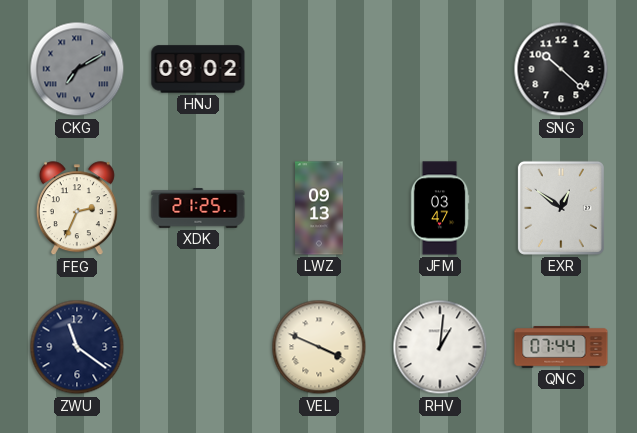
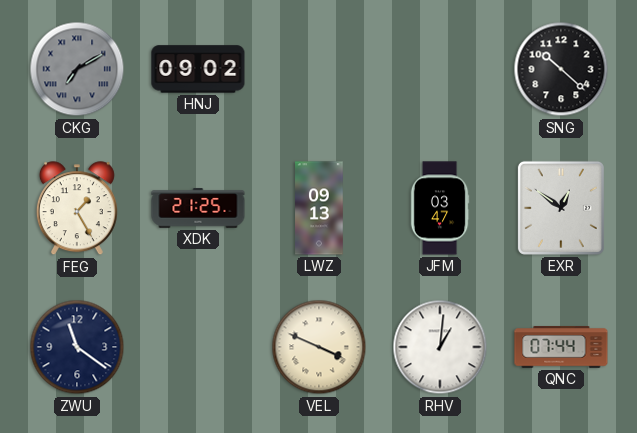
FEG: 2:34 -> 1:25
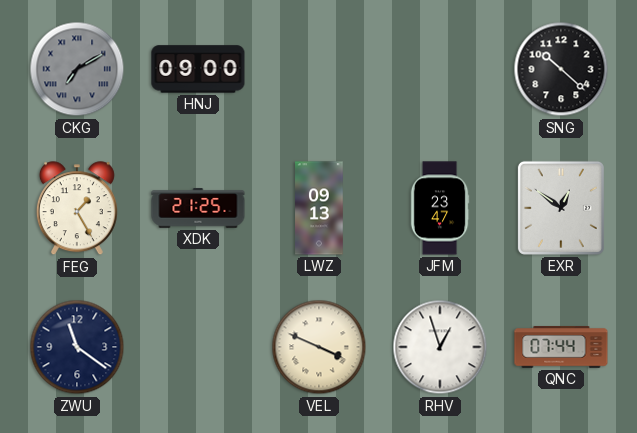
HNJ: 09:02 -> 09:00
JFM: 03:47 -> 23:47
RHV: 1:01 -> 12:57
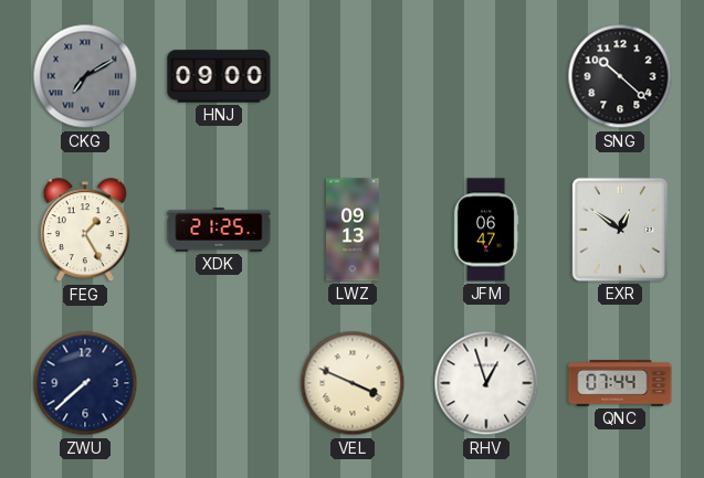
JFM: 23:47 -> 06:47
ZWU: 11:21 -> 7:38
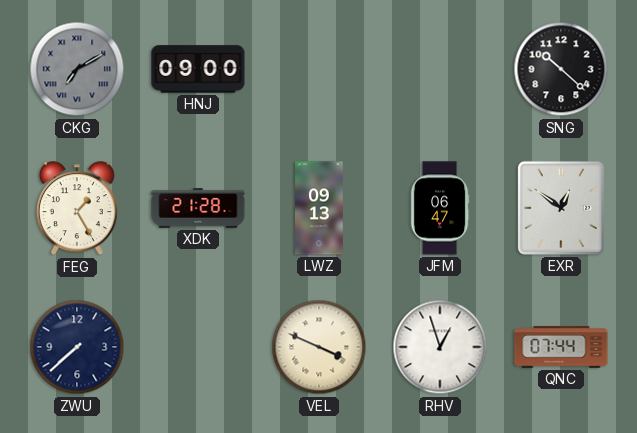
XDK: 21:25 -> 21:28
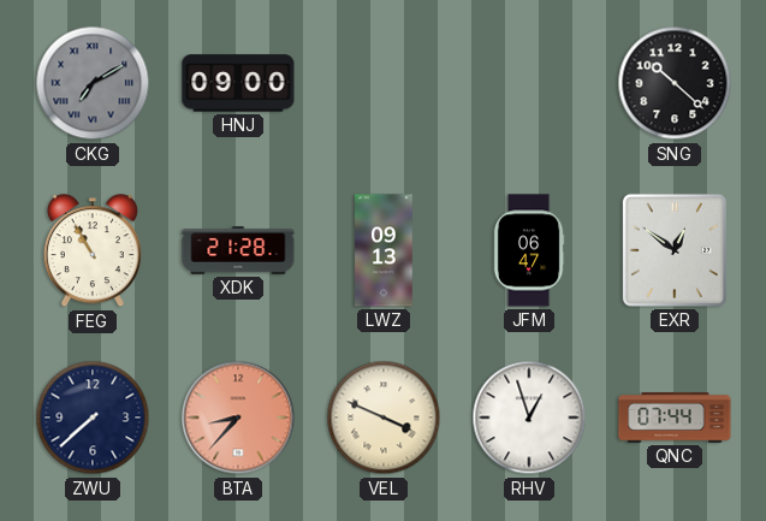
FEG: 1:25 -> 10:55
BTA: none -> 8:37
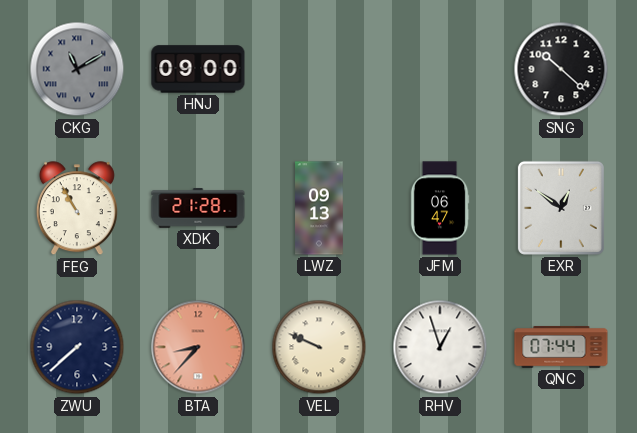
CKG: 7:10 -> 11:10
VEL: 3:49 -> 9:49
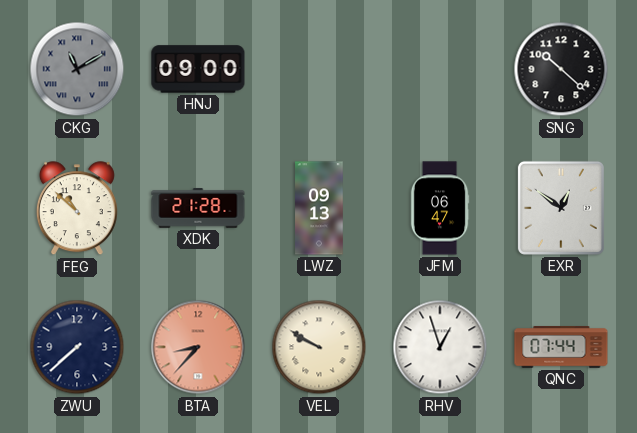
FEG: 10:55 -> 10:52
VEL: 9:49 -> 9:50
